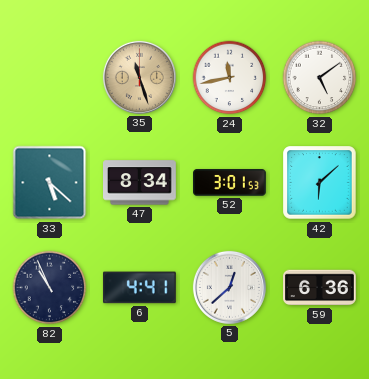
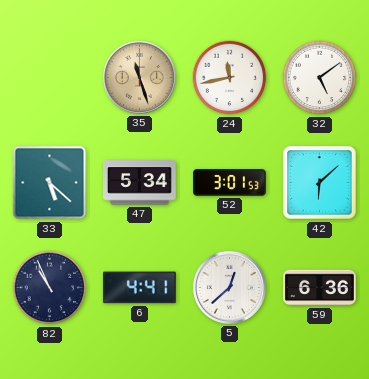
47: 8:34 -> 5:34
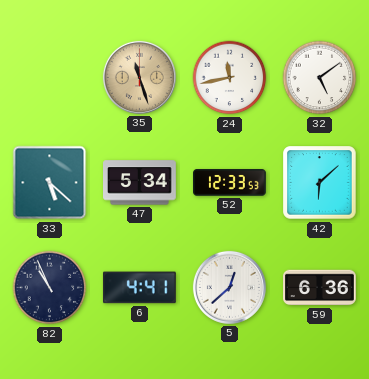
52: 3:01 -> 12:33
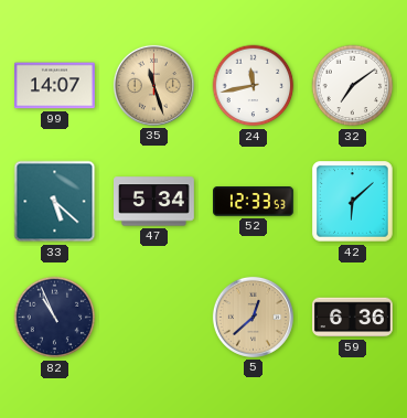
99: none -> 14:07
32: 5:09 -> 7:09
6: 4:41 -> none
5 dial: white -> champagne
